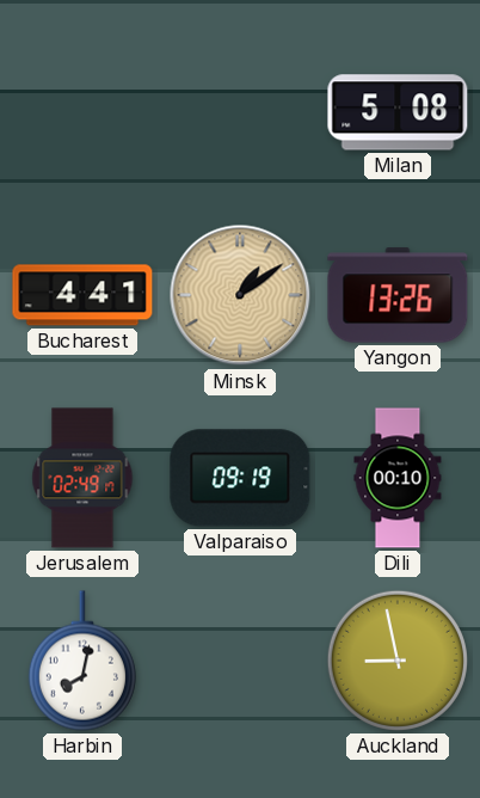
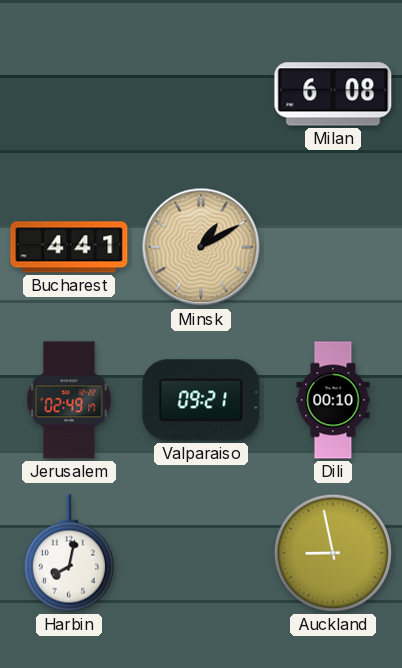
Milan: 5:08 -> 6:08
Minsk: 1:09 -> 1:10
Yangon: 13:26 -> none
Valparaiso: 09:19 -> 09:21
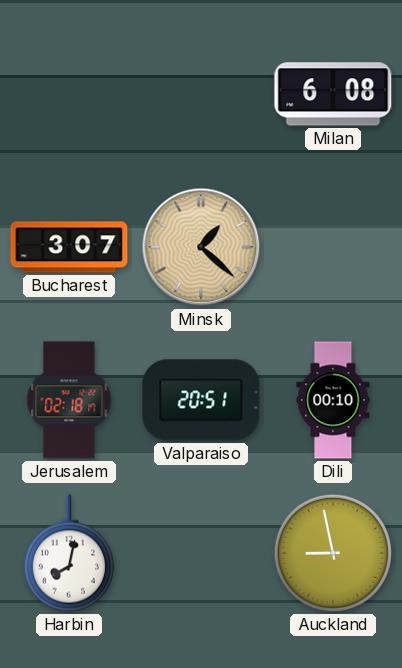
Bucharest: 4:41 -> 3:07
Minsk: 1:10 -> 1:22
Jerusalem: 02:49 -> 02:18
Valparaiso: 09:21 -> 20:51
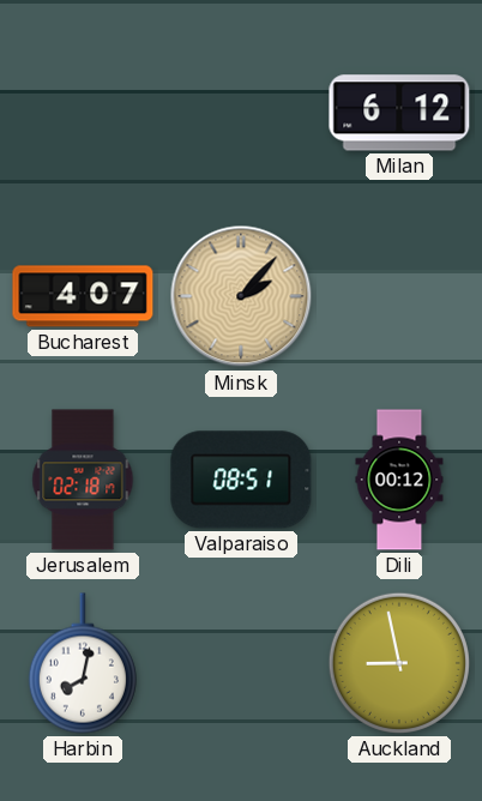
Milan: 6:08 -> 6:12
Bucharest: 3:07 -> 4:07
Minsk: 1:22 -> 2:07
Valparaiso: 20:51 -> 08:51
Dili: 00:10 -> 00:12
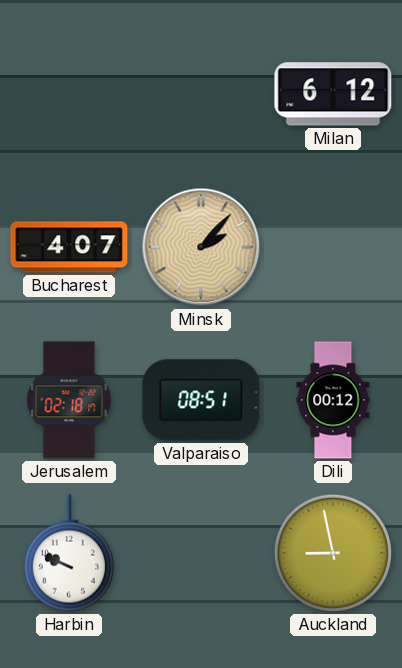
Harbin: 8:02 -> 9:49
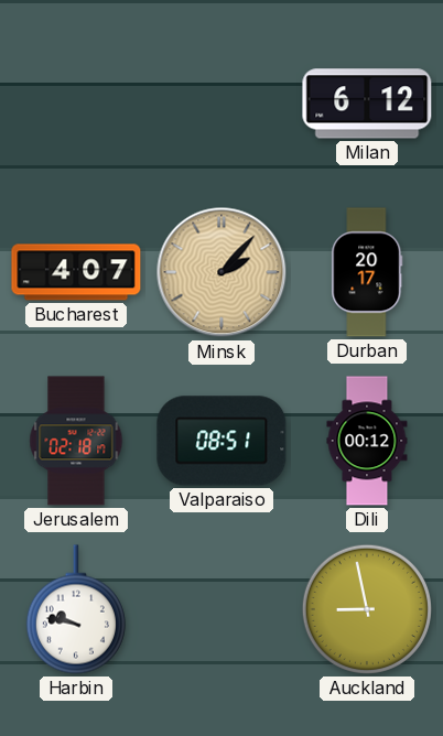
Durban: none -> 20:17
Harbin: 9:49 -> 9:47
